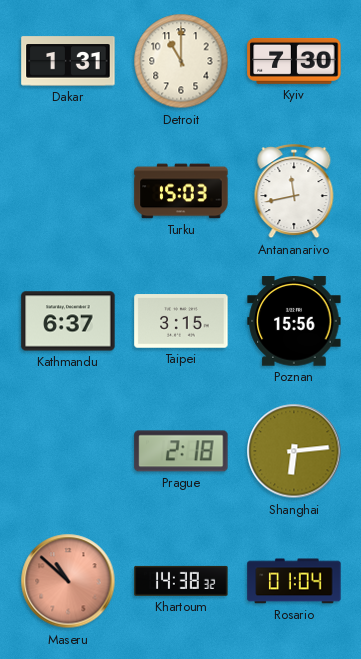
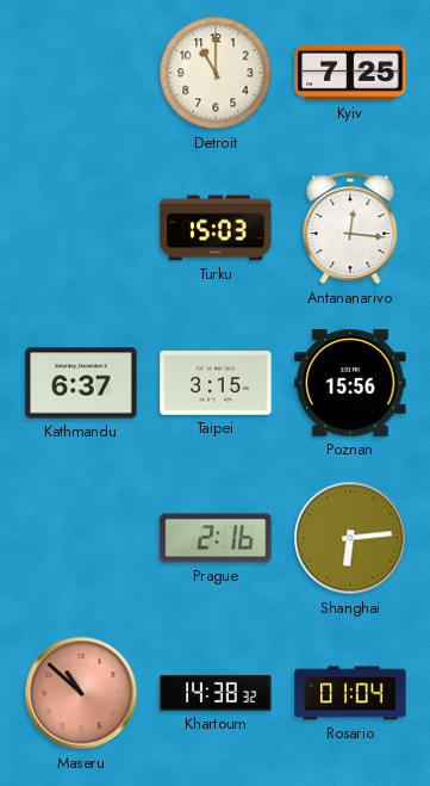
Dakar: 1:31 -> none
Kyiv: 7:30 -> 7:25
Antananarivo: 11:43 -> 12:16
Prague: 2:18 -> 2:16
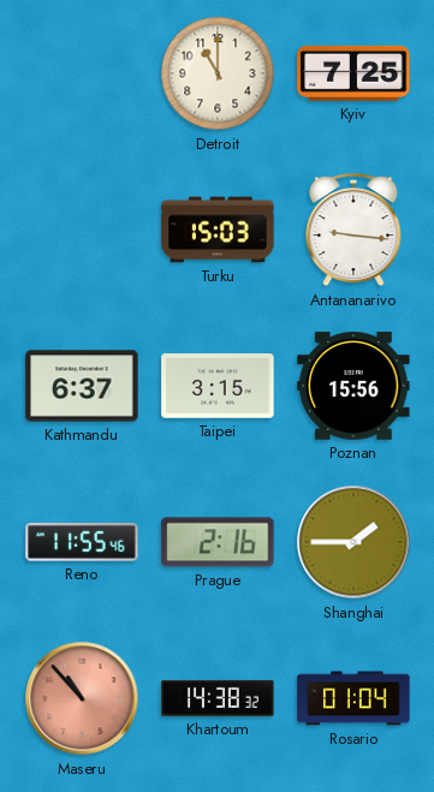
Antananarivo: 12:16 -> 9:16
Reno: none -> 11:55
Shanghai: 6:14 -> 1:45
Maseru: 10:52 -> 10:53
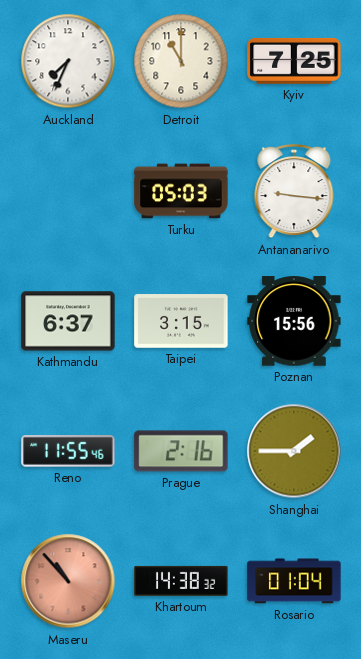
Auckland: none -> 7:34
Turku: 15:03 -> 05:03
